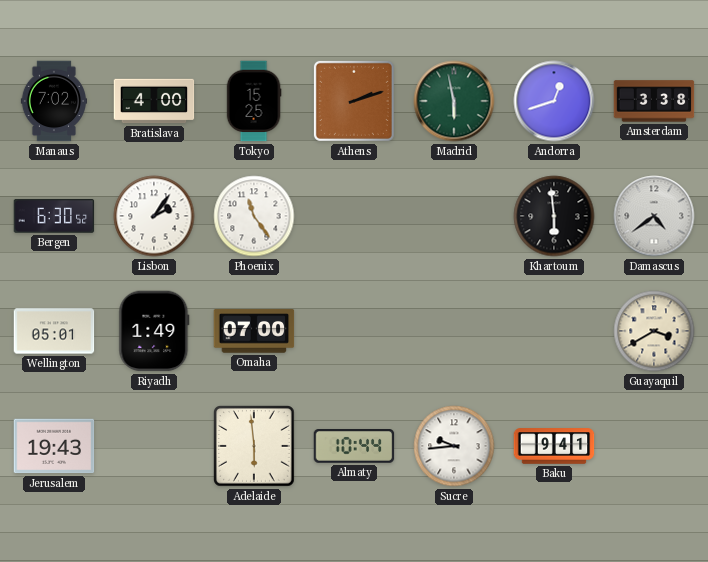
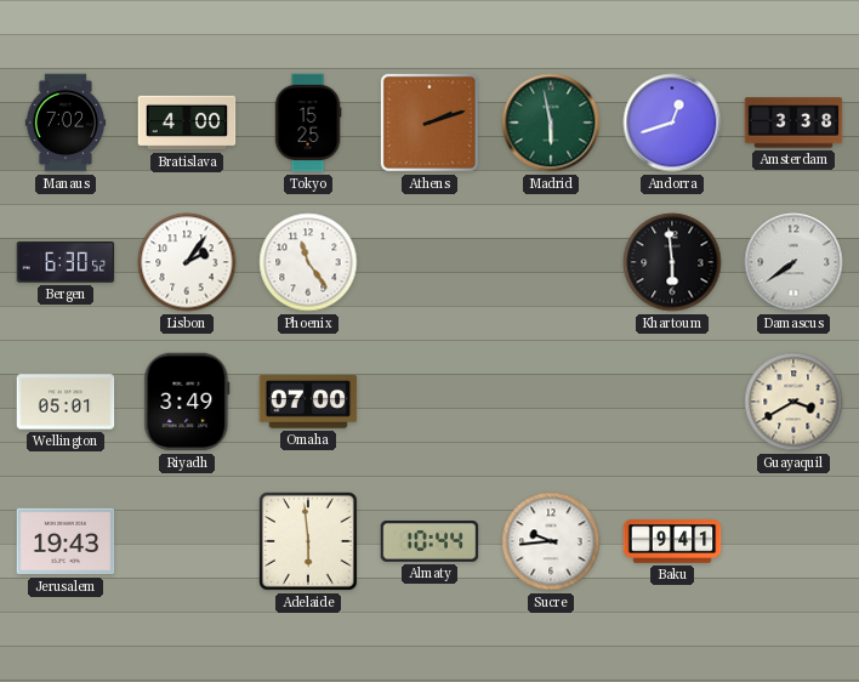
Damascus: 4:39 -> 7:39
Riyadh: 1:49 -> 3:49
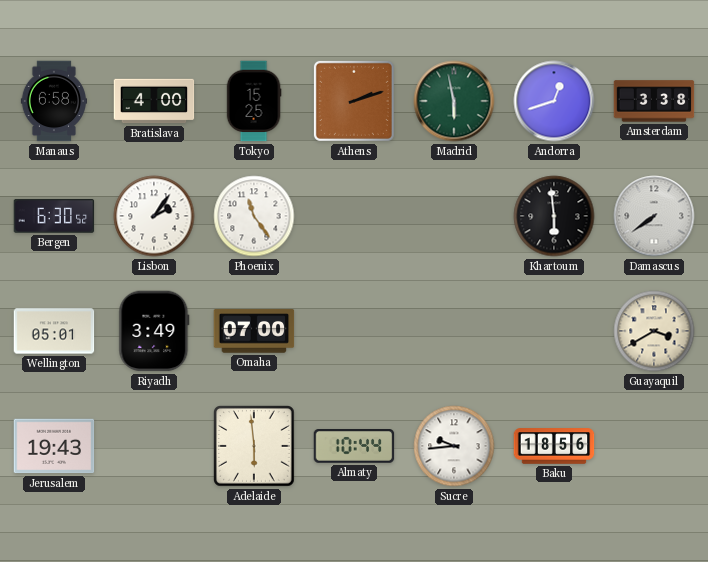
Manaus: 7:02 -> 6:58
Baku: 9:41 -> 18:56
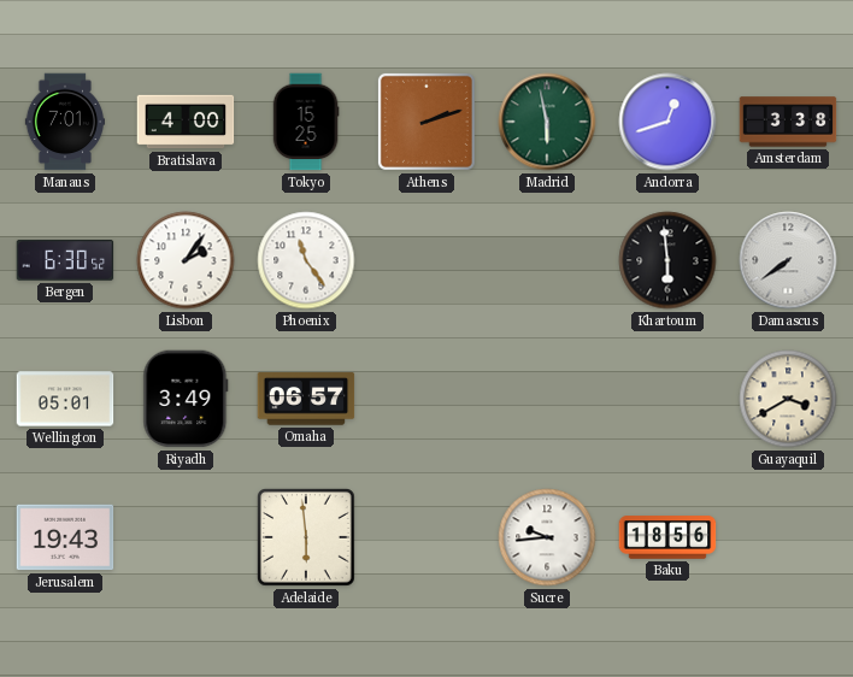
Manaus: 6:58 -> 7:01
Omaha: 07:00 -> 06:57
Almaty: 10:44 -> none
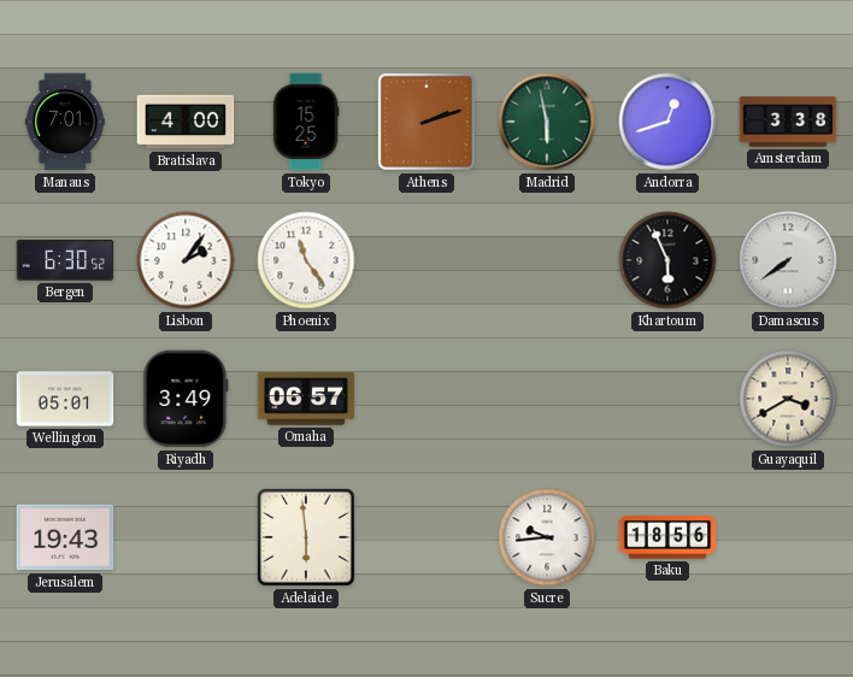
Khartoum: 5:59 -> 5:56
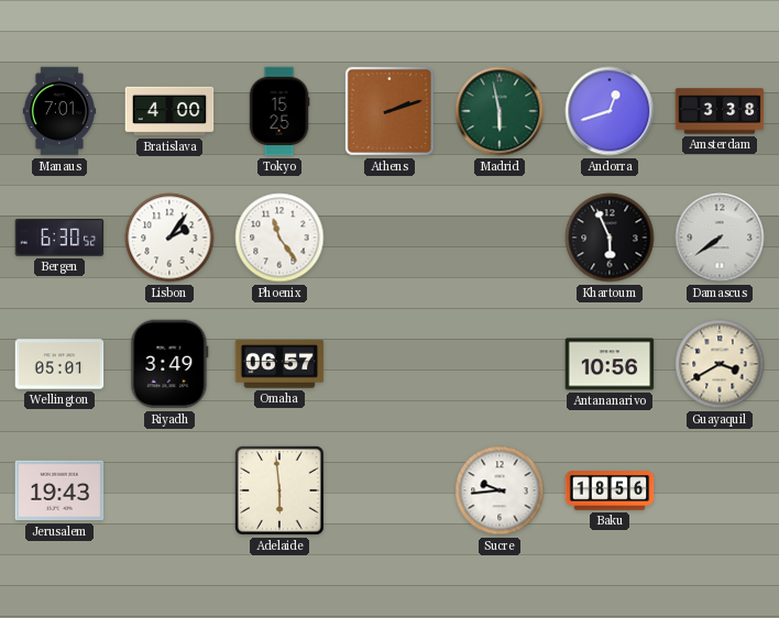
Antananarivo: none -> 10:56
